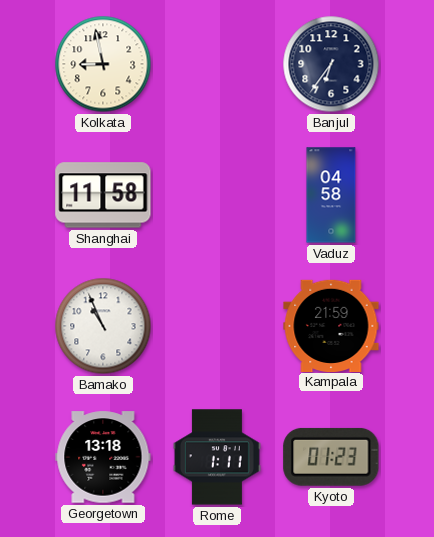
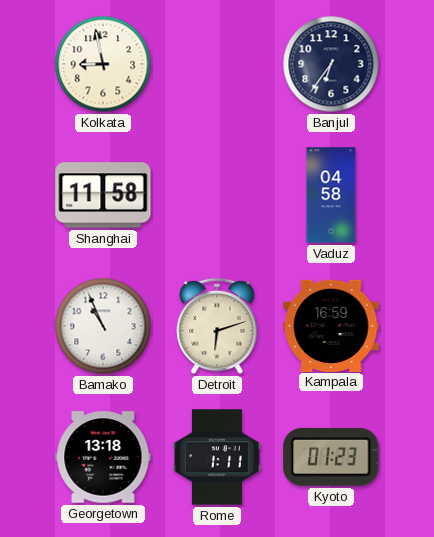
Detroit: none -> 6:12
Kampala: 21:59 -> 16:59
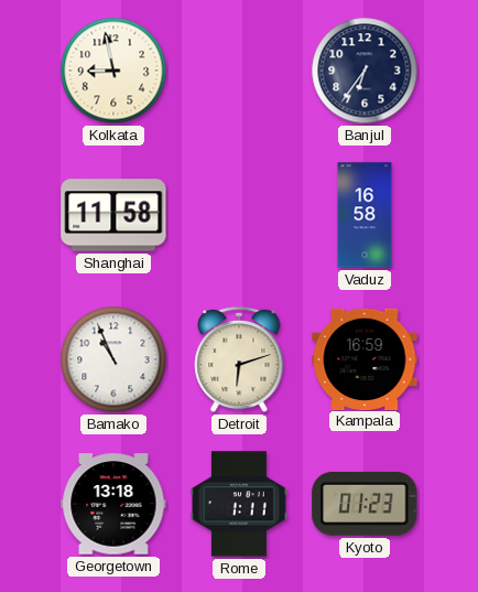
Vaduz: 04:58 -> 16:58
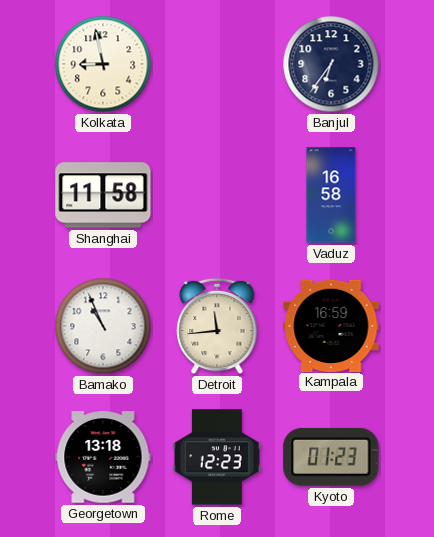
Detroit: 6:12 -> 11:44
Rome: 1:11 -> 12:23
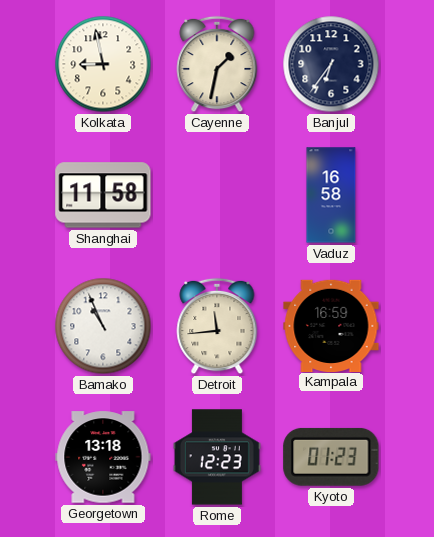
Cayenne: none -> 1:32
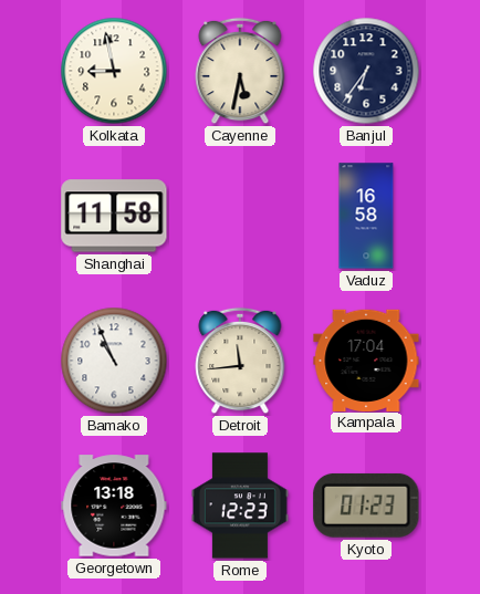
Cayenne: 1:32 -> 5:32
Kampala: 16:59 -> 17:04
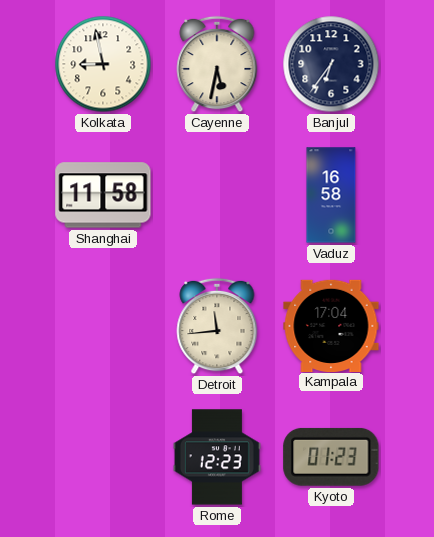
Bamako: 10:56 -> none
Georgetown: 13:18 -> none
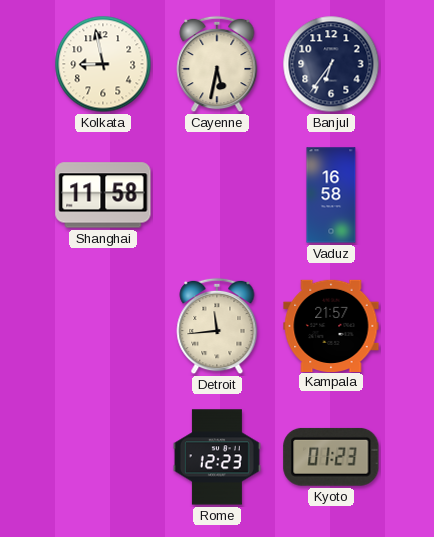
Kampala: 17:04 -> 21:57
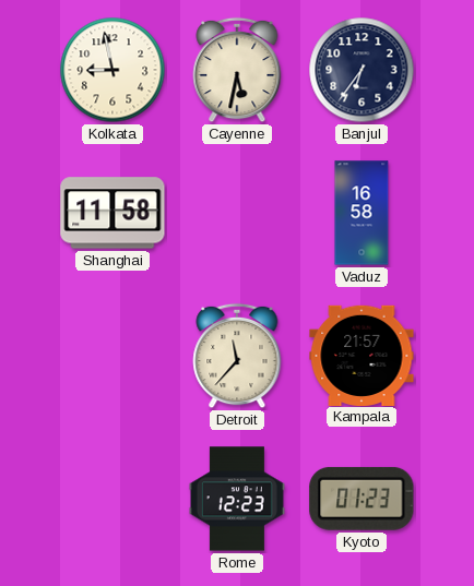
Detroit: 11:44 -> 11:37
